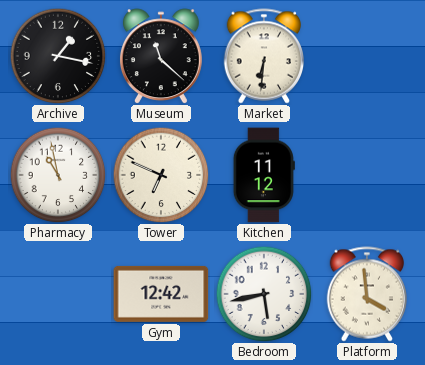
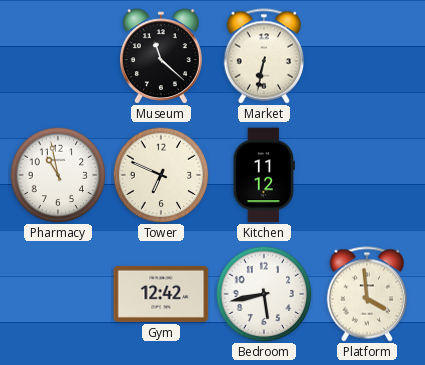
Archive: 1:17 -> none
Market: 6:31 -> 6:32
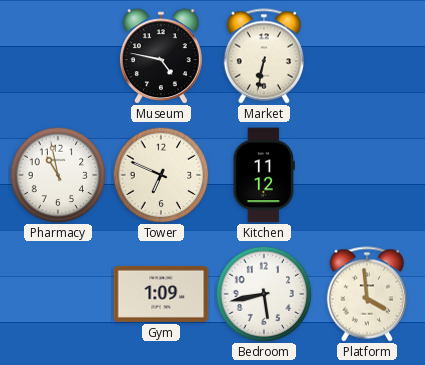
Museum: 11:22 -> 4:47
Gym: 12:42 -> 1:09
